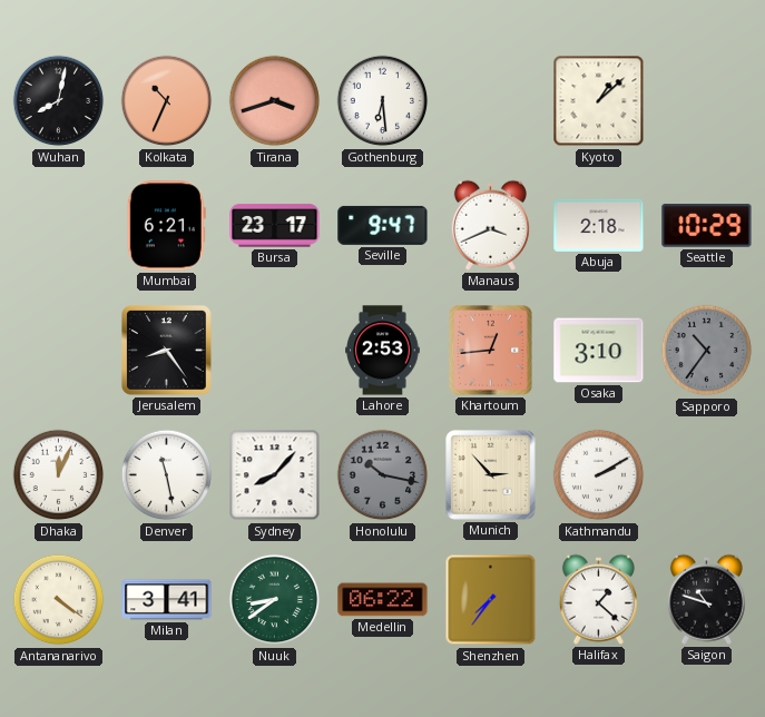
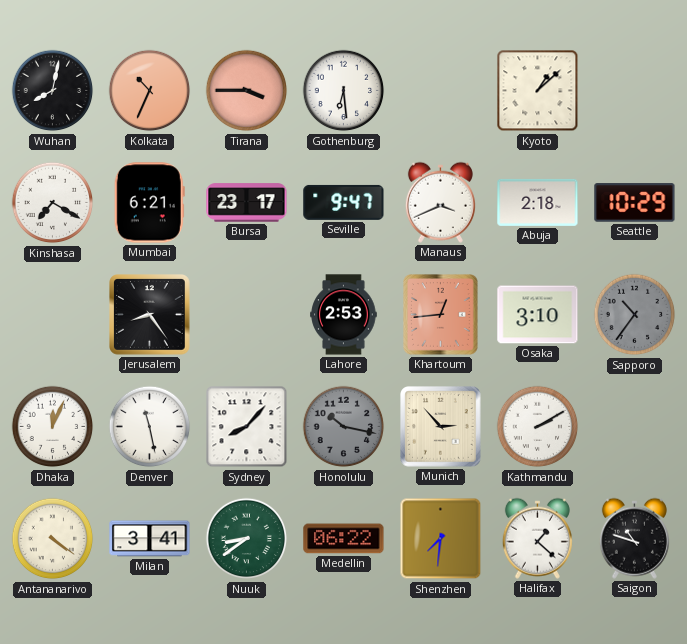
Tirana: 3:42 -> 3:45
Kinshasa: none -> 7:20
Shenzhen: 7:36 -> 7:31
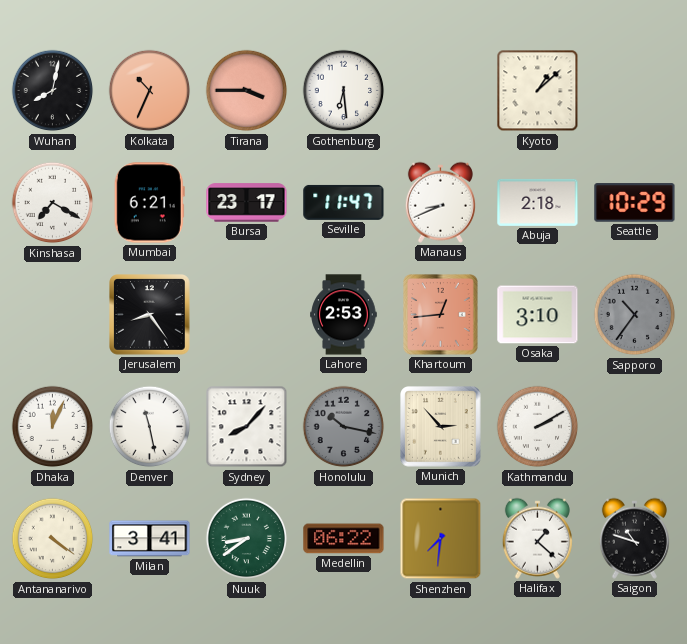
Seville: 9:47 -> 11:47
Manaus: 3:41 -> 8:41
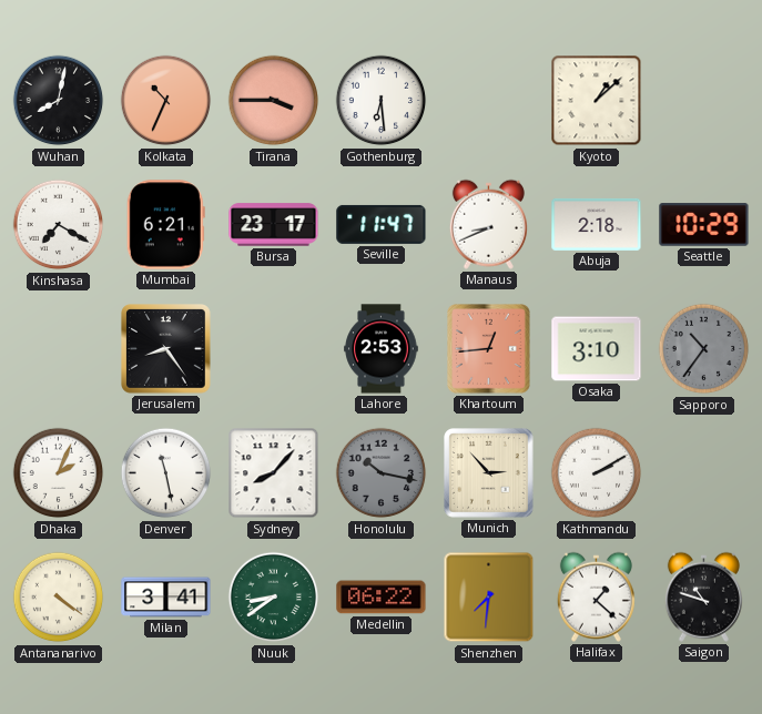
Dhaka: 12:04 -> 2:04
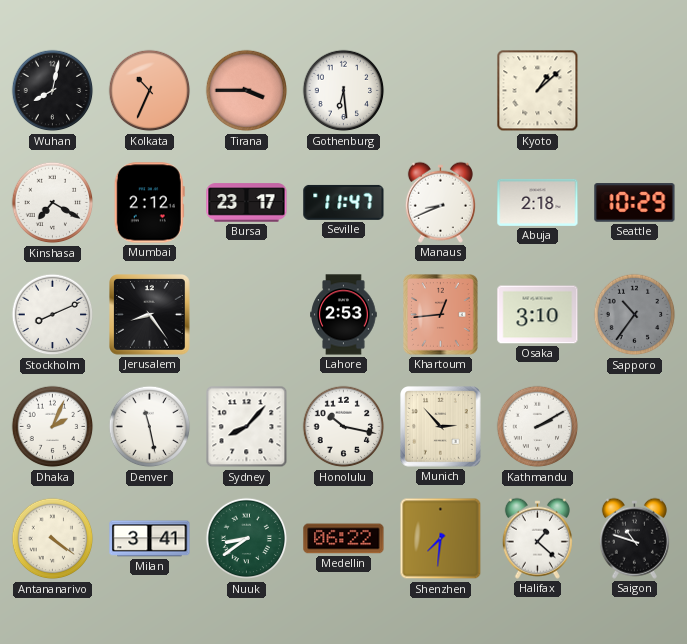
Mumbai: 6:21 -> 2:12
Stockholm: none -> 8:11
Honolulu dial: grey -> white
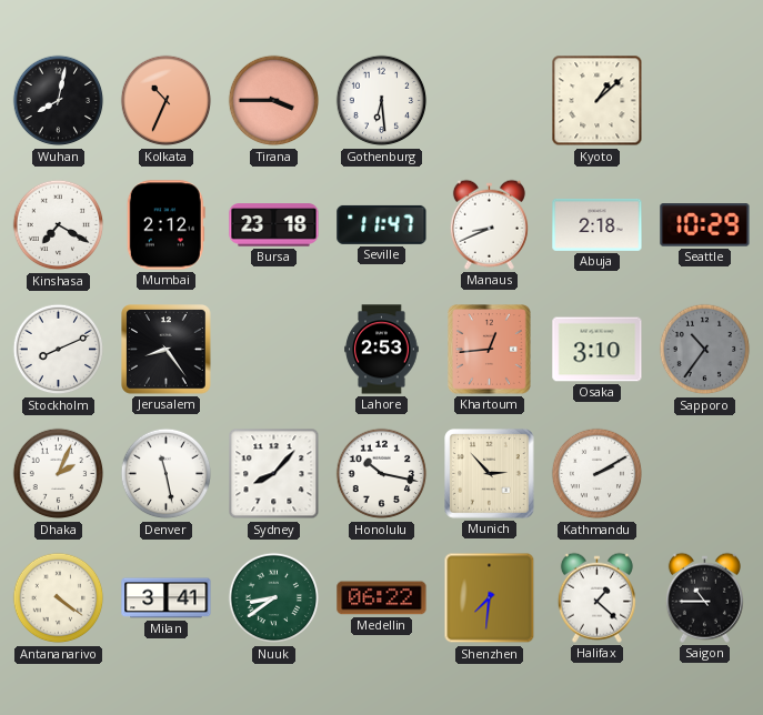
Bursa: 23:17 -> 23:18
Saigon: 10:48 -> 10:45
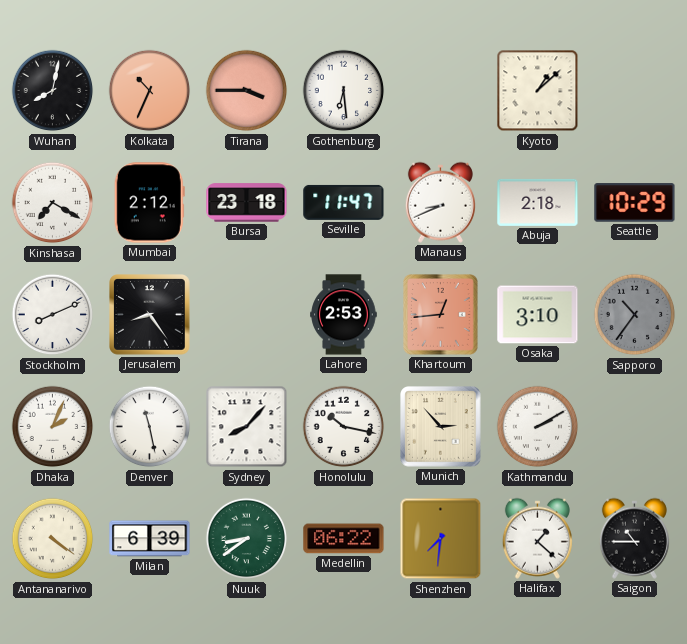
Milan: 3:41 -> 6:39
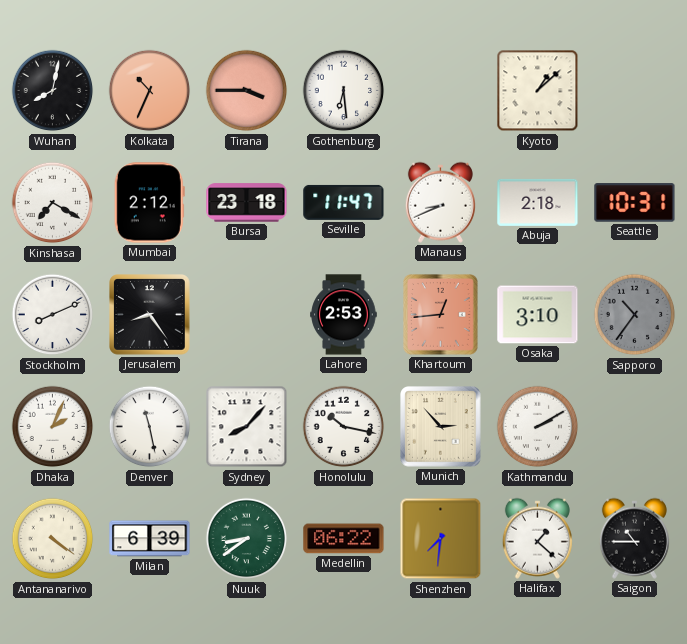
Seattle: 10:29 -> 10:31
